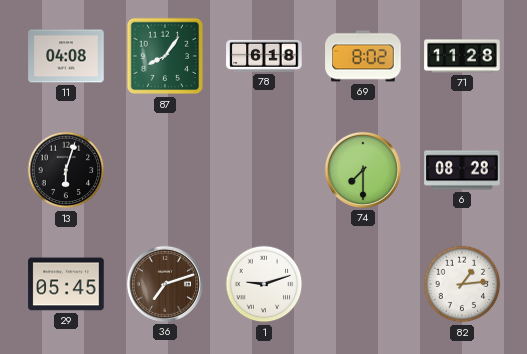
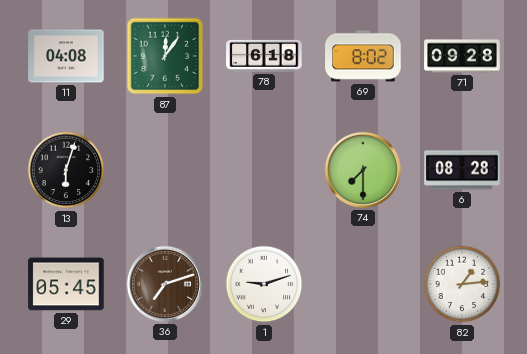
87: 8:06 -> 12:06
71: 11:28 -> 09:28
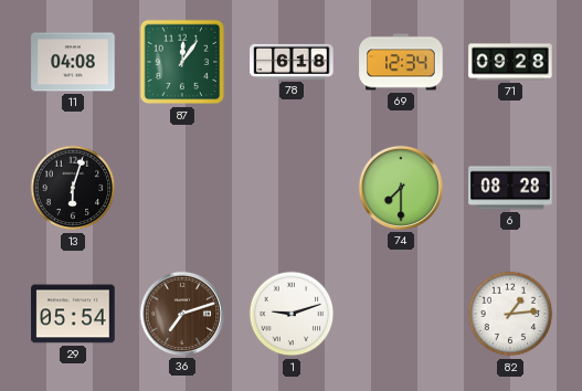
69: 8:02 -> 12:34
29: 05:45 -> 05:54
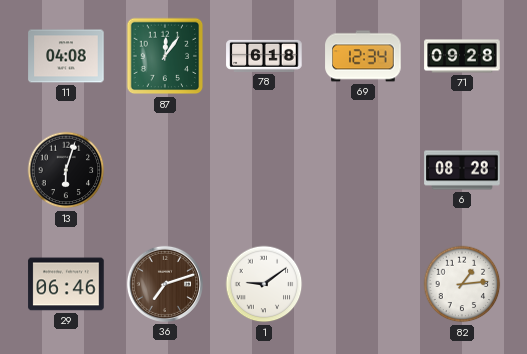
74: 7:30 -> none
29: 05:54 -> 06:46
1: 9:12 -> 9:09
